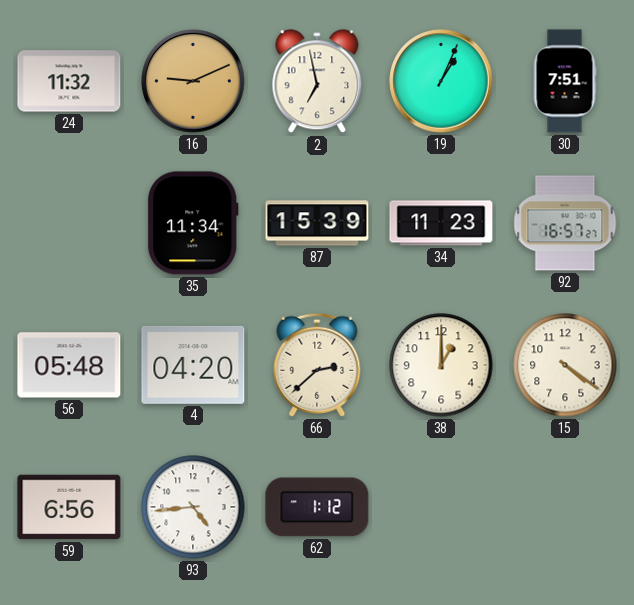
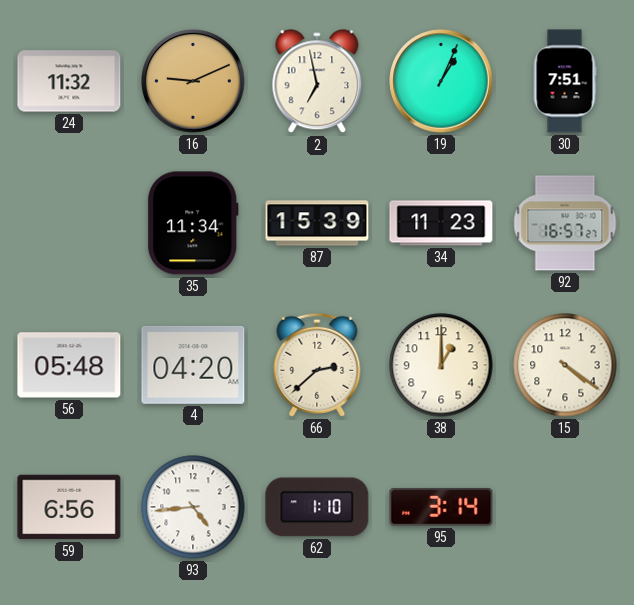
62: 1:12 -> 1:10
95: none -> 3:14
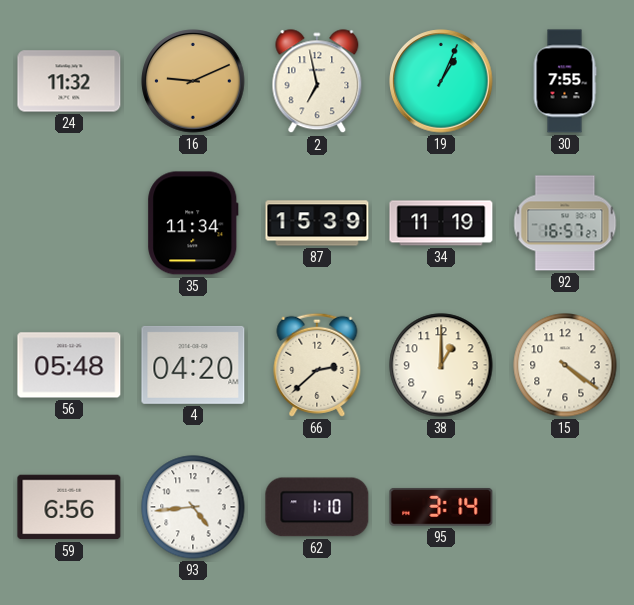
30: 7:51 -> 7:55
34: 11:23 -> 11:19
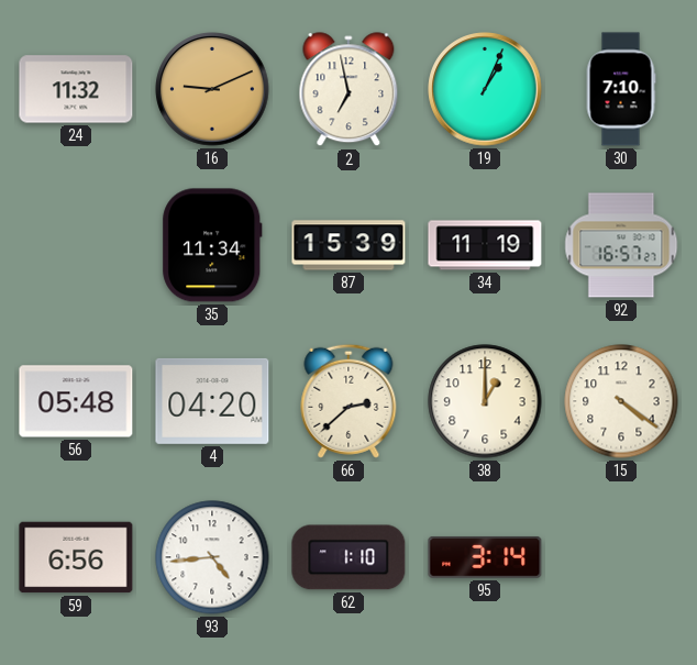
30: 7:55 -> 7:10
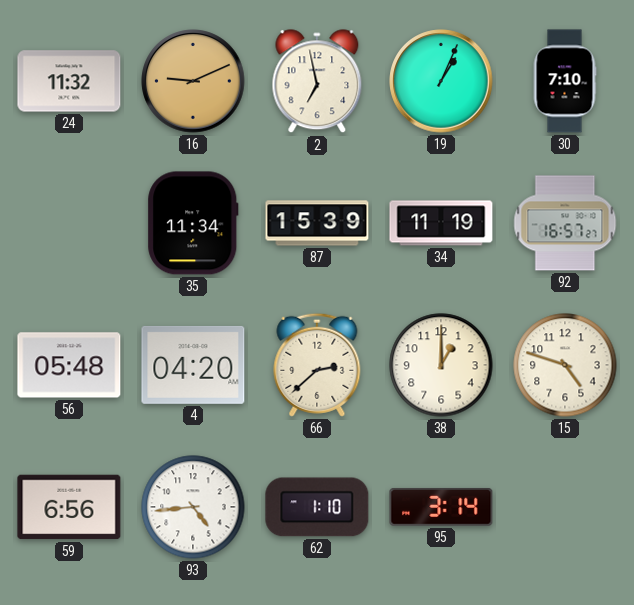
15: 4:21 -> 4:48
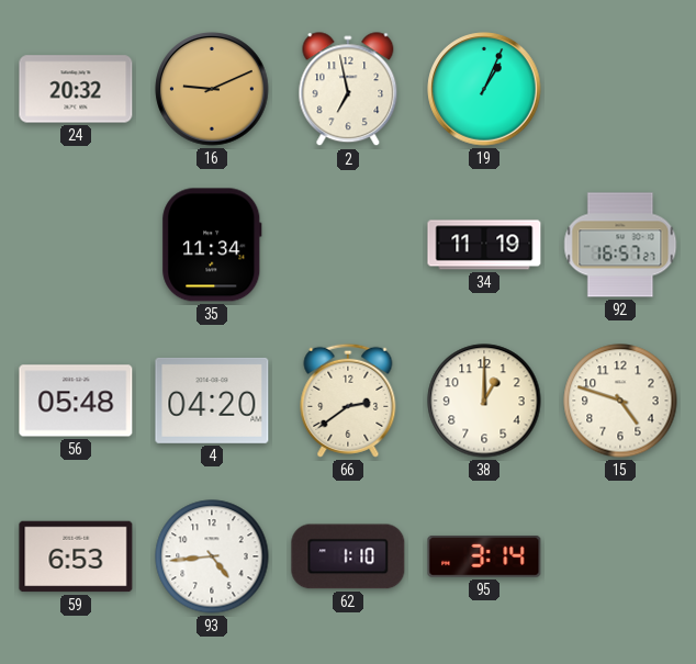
24: 11:32 -> 20:32
30: 7:10 -> none
87: 15:39 -> none
66: 2:38 -> 2:39
59: 6:56 -> 6:53
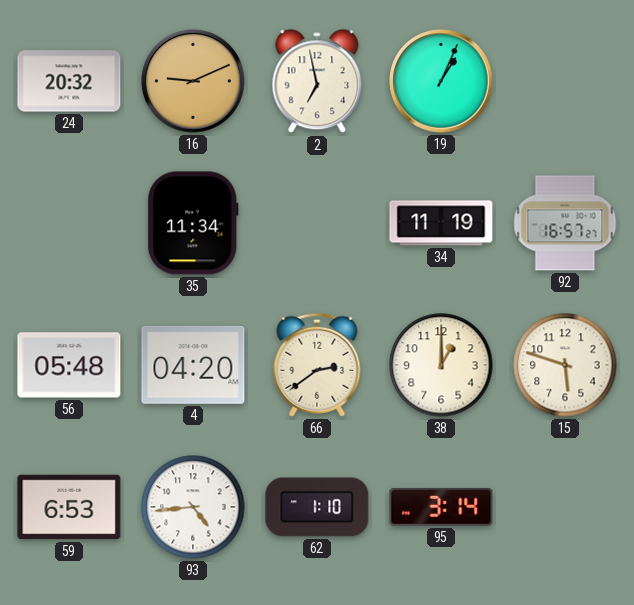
15: 4:48 -> 5:48
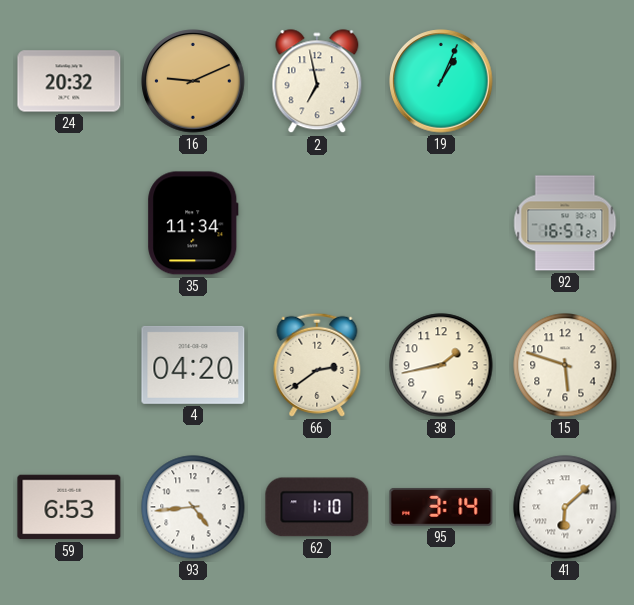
34: 11:19 -> none
56: 05:48 -> none
38: 1:00 -> 1:43
41: none -> 6:08
